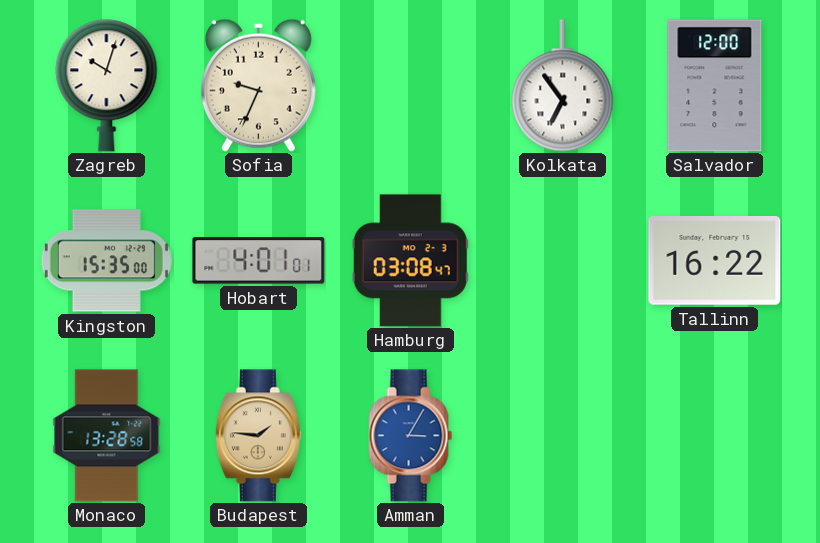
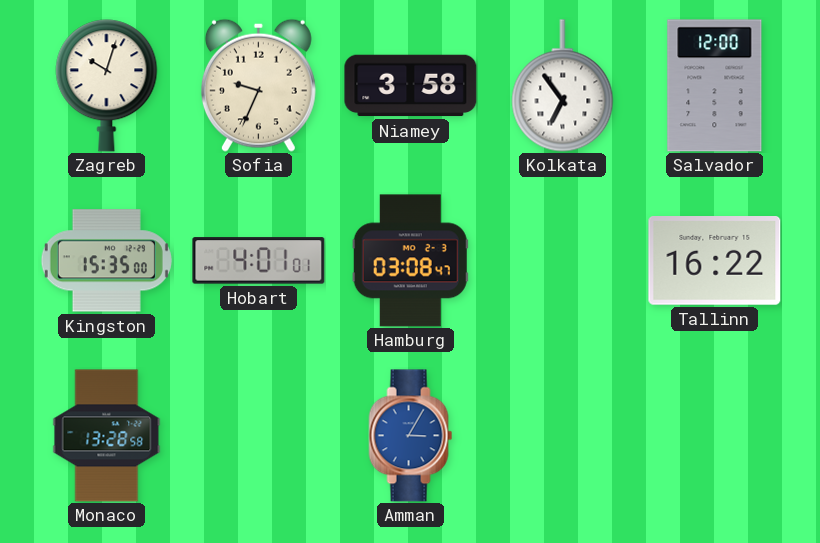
Niamey: none -> 3:58
Budapest: 1:46 -> none
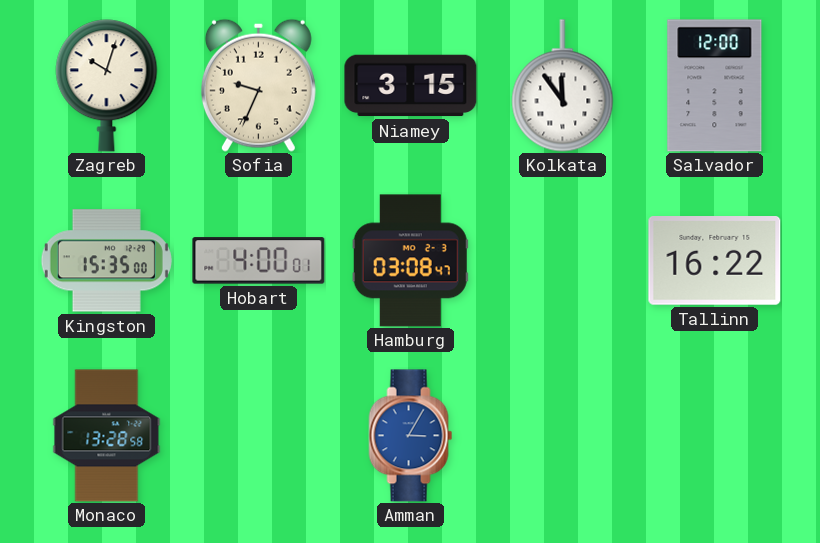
Niamey: 3:58 -> 3:15
Kolkata: 6:54 -> 11:54
Hobart: 4:01 -> 4:00
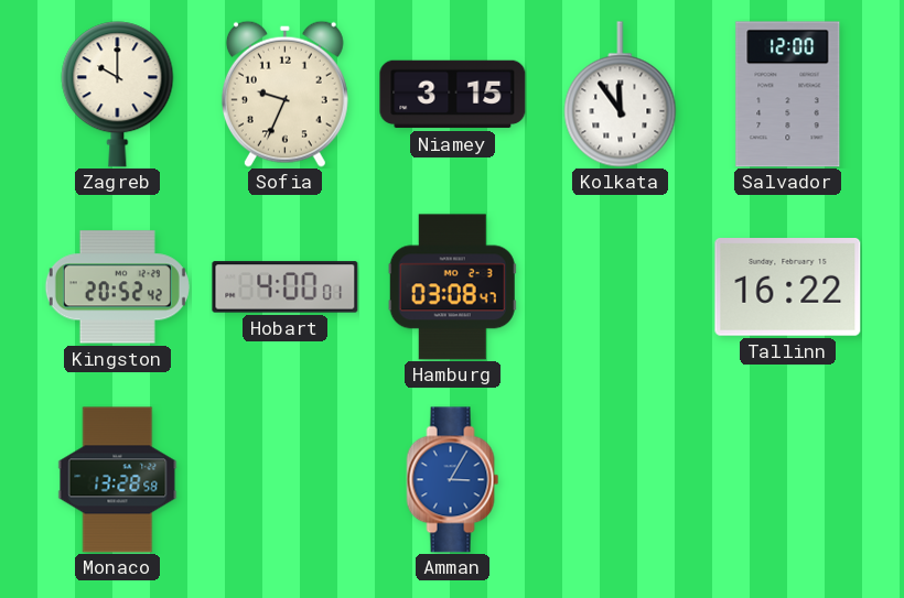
Zagreb: 10:03 -> 10:00
Kingston: 15:35 -> 20:52
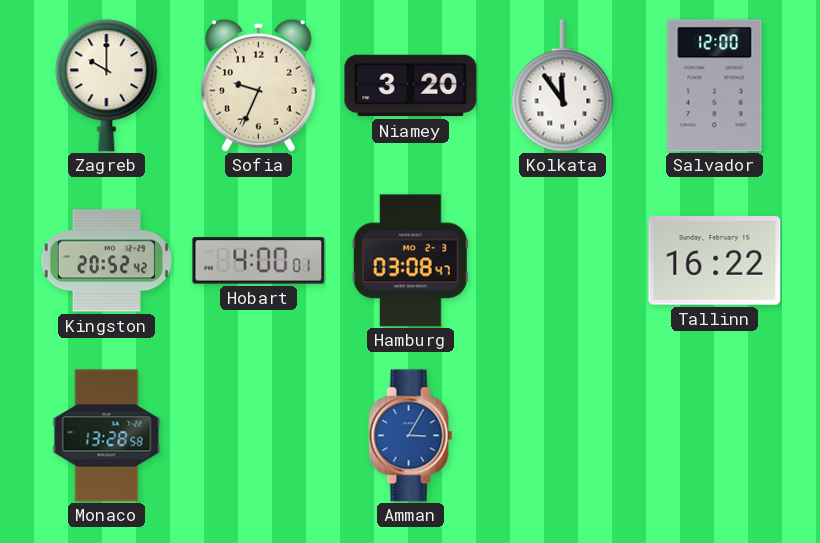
Niamey: 3:15 -> 3:20
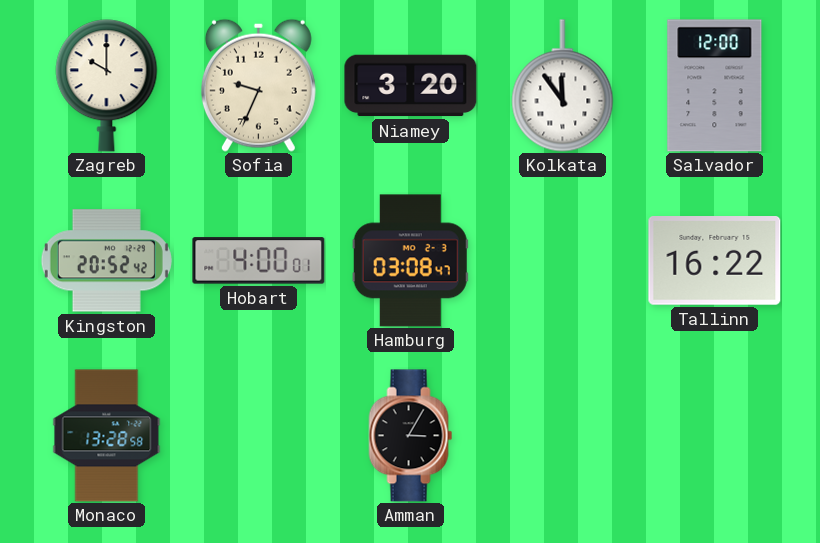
Amman dial: blue -> black
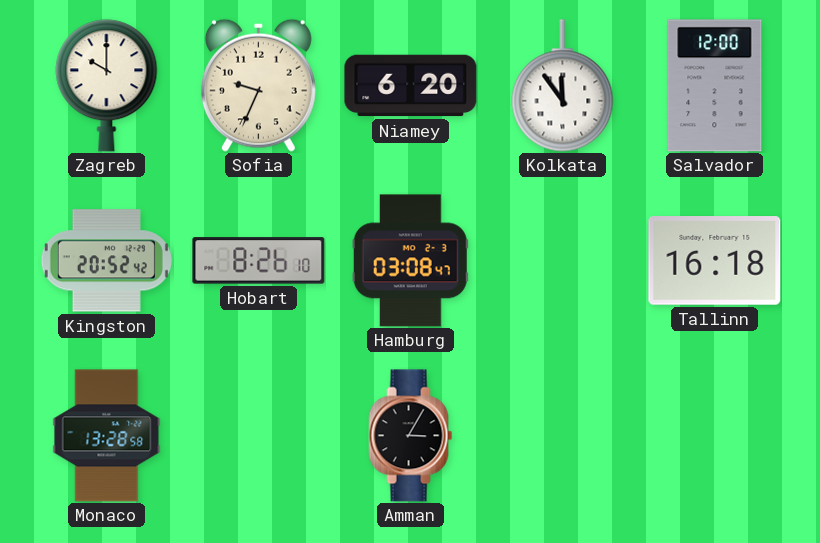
Niamey: 3:20 -> 6:20
Hobart: 4:00 -> 8:26
Tallinn: 16:22 -> 16:18
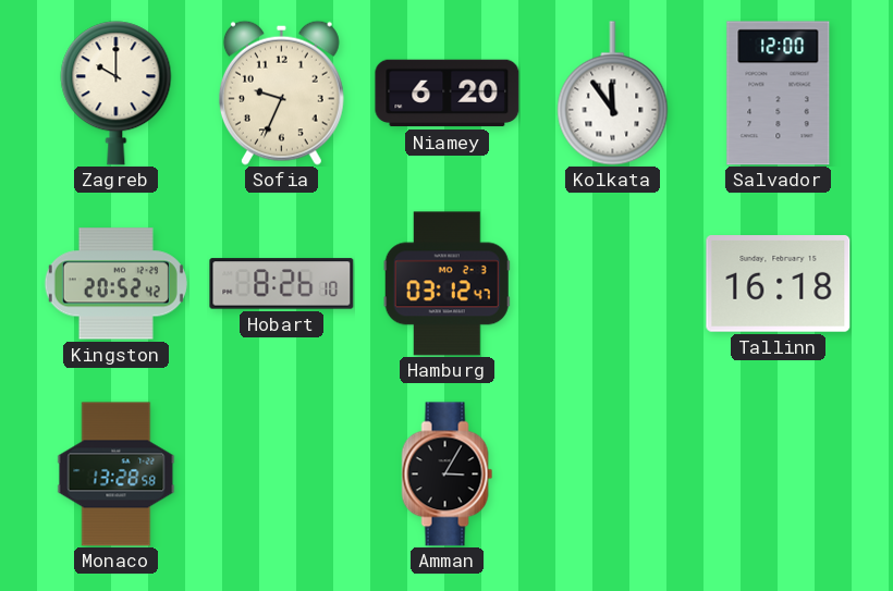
Hamburg: 03:08 -> 03:12
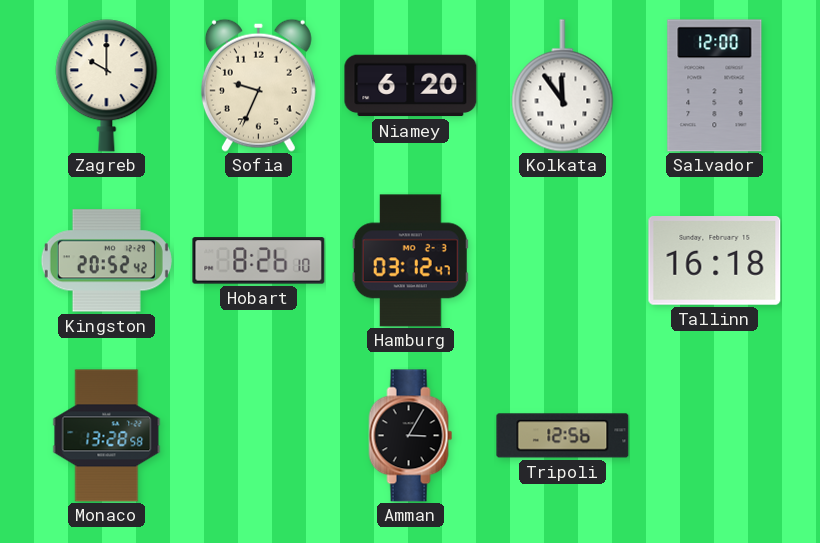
Tripoli: none -> 12:56
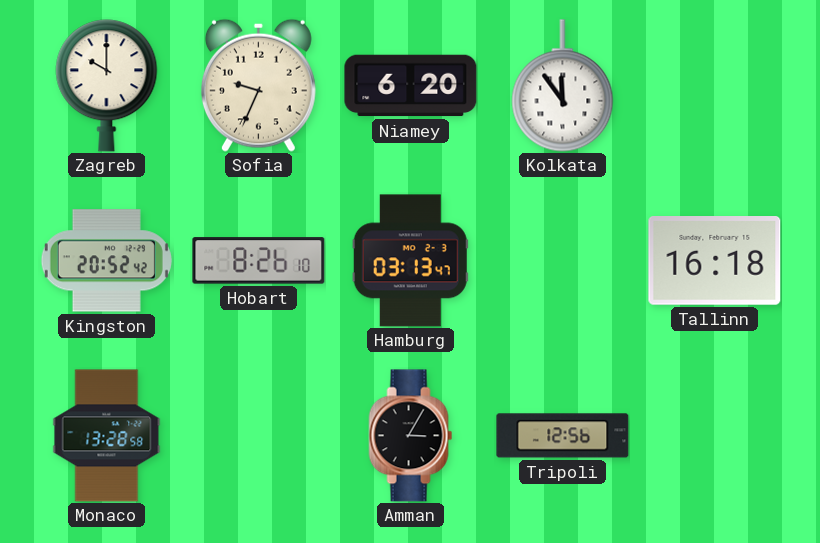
Salvador: 12:00 -> none
Hamburg: 03:12 -> 03:13
